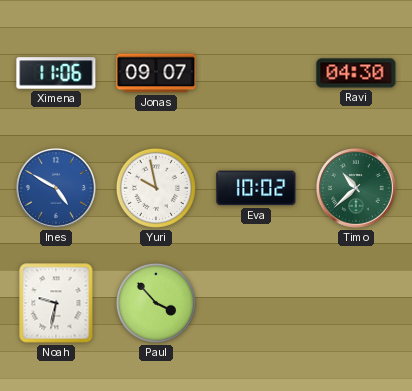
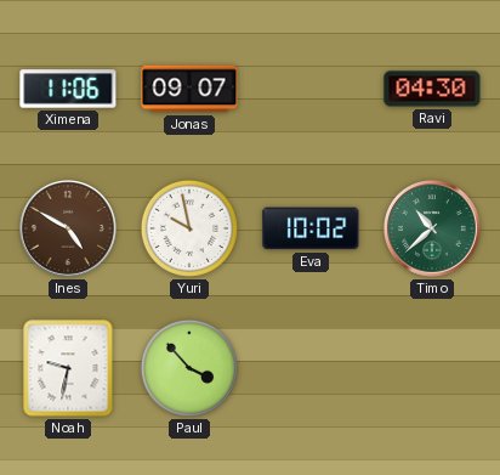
Ines dial: blue -> brown
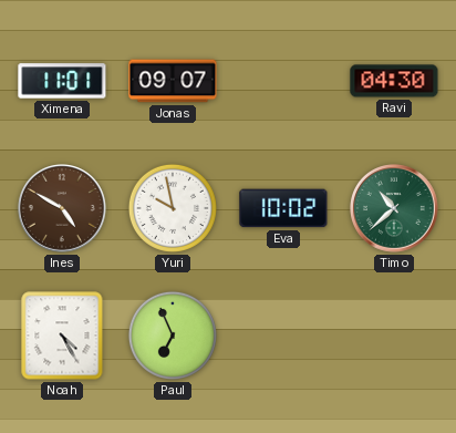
Ximena: 11:06 -> 11:01
Noah: 9:32 -> 4:25
Paul: 3:53 -> 6:56
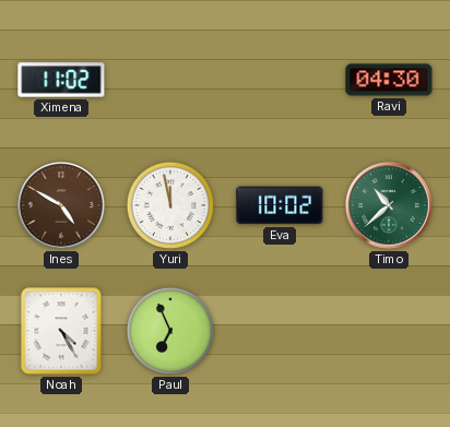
Ximena: 11:01 -> 11:02
Jonas: 09:07 -> none
Yuri: 9:58 -> 11:58
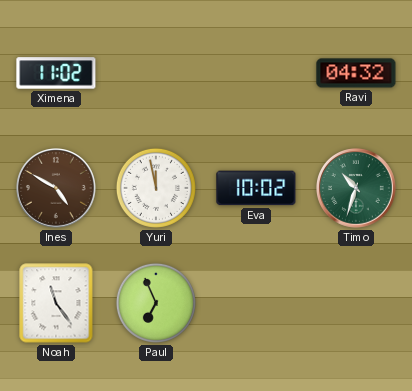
Ravi: 04:30 -> 04:32
Timo: 10:38 -> 10:33
Noah: 4:25 -> 11:24
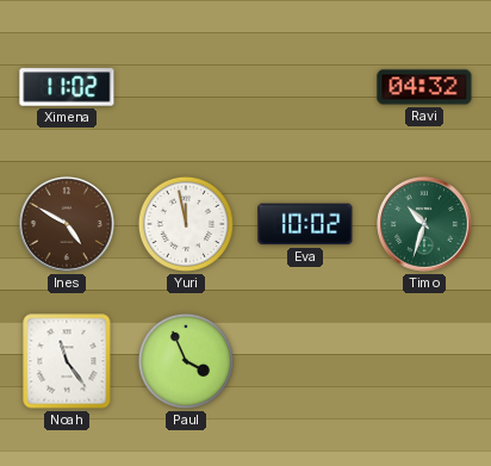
Paul: 6:56 -> 3:56
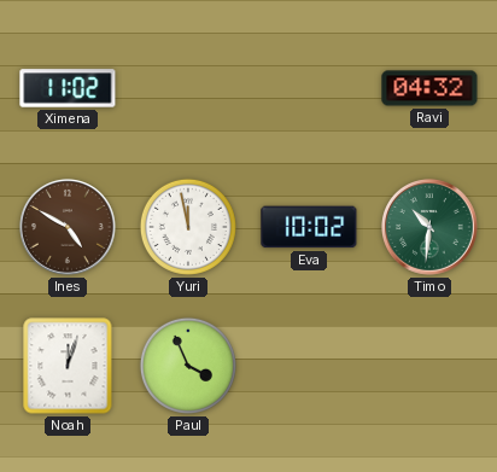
Timo: 10:33 -> 10:31
Noah: 11:24 -> 12:03
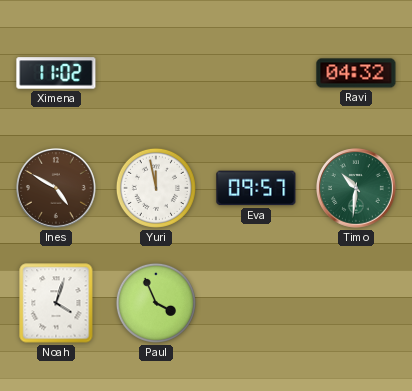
Eva: 10:02 -> 09:57
Noah: 12:03 -> 4:03
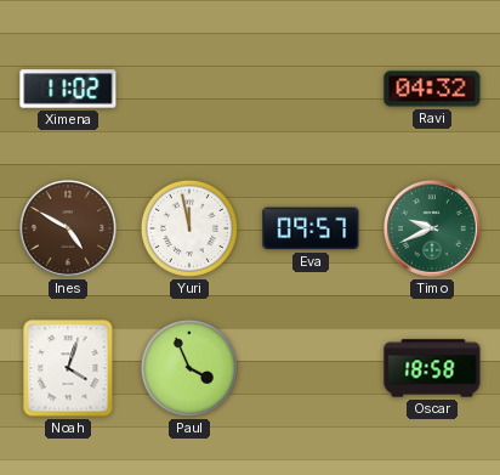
Timo: 10:31 -> 9:41
Oscar: none -> 18:58
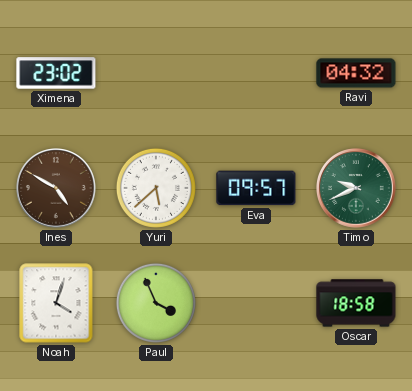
Ximena: 11:02 -> 23:02
Yuri: 11:58 -> 5:38
